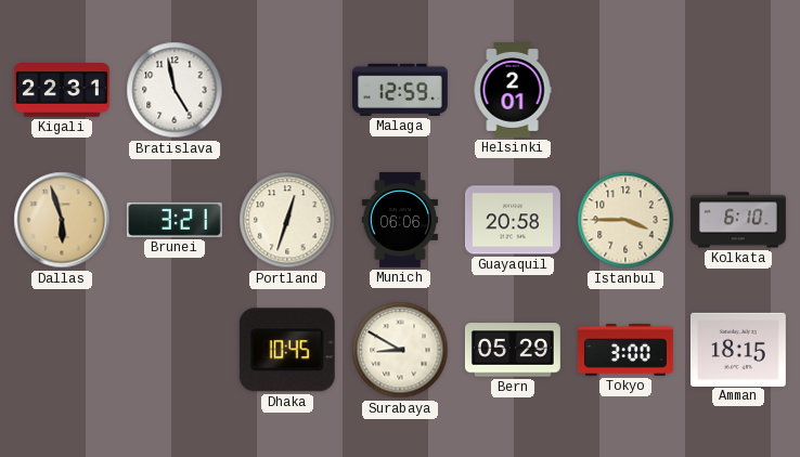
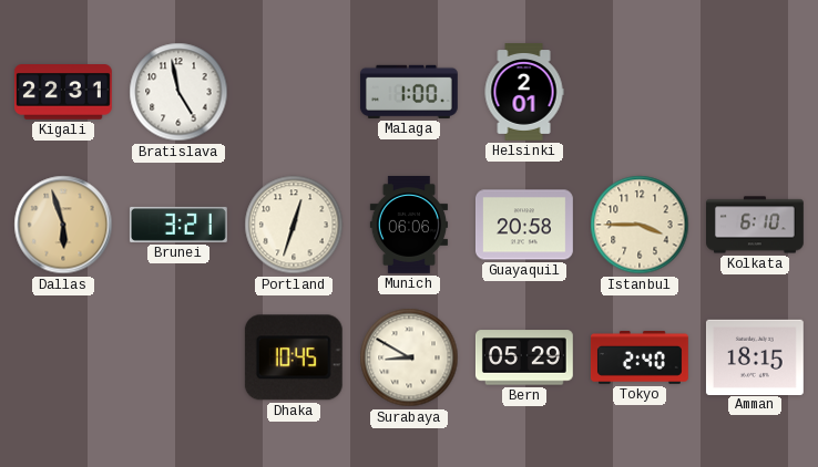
Malaga: 12:59 -> 1:00
Tokyo: 3:00 -> 2:40
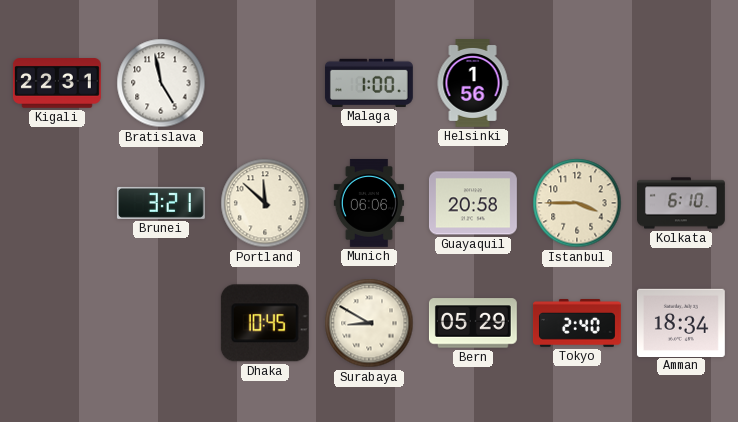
Helsinki: 2:01 -> 1:56
Dallas: 5:57 -> none
Portland: 12:33 -> 11:52
Amman: 18:15 -> 18:34
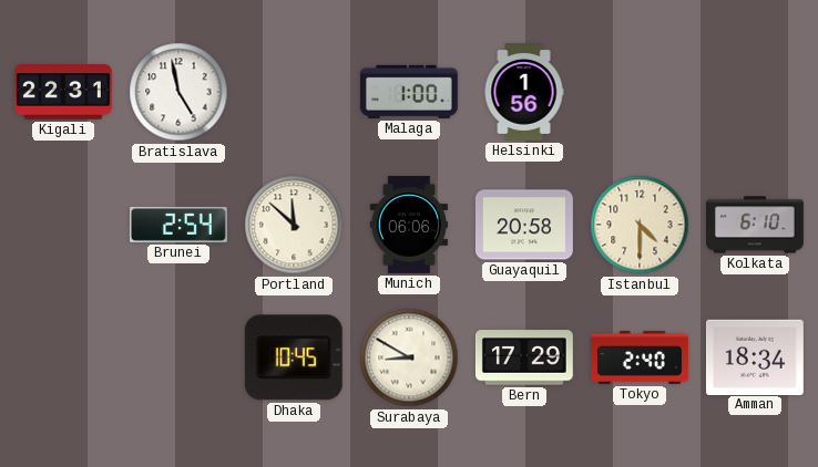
Brunei: 3:21 -> 2:54
Istanbul: 3:45 -> 4:30
Bern: 05:29 -> 17:29
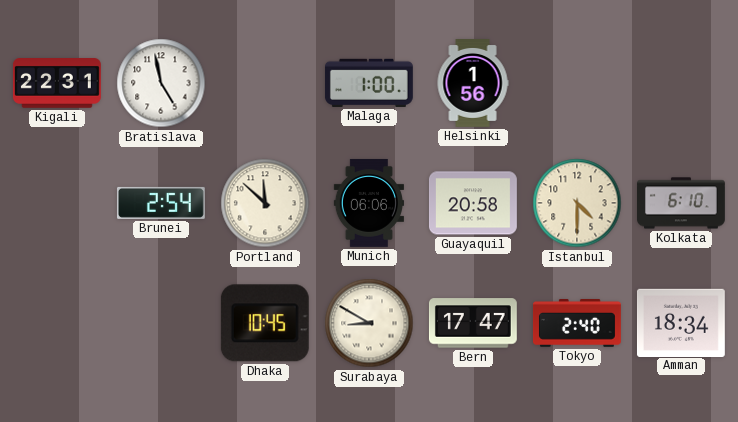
Bern: 17:29 -> 17:47
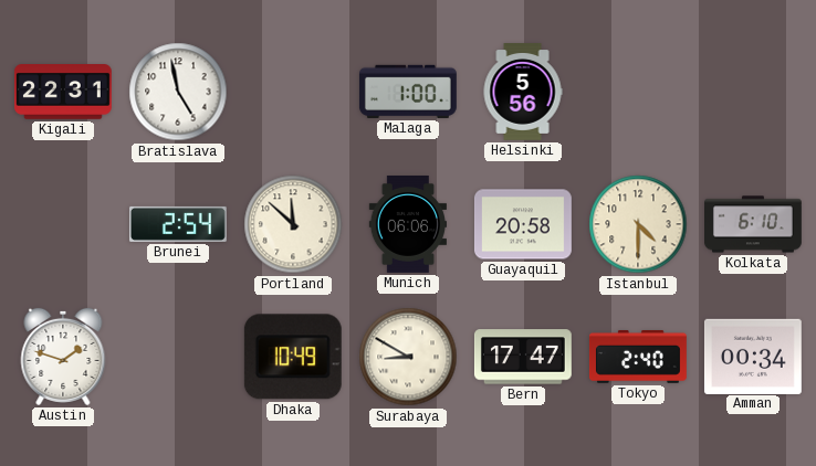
Helsinki: 1:56 -> 5:56
Austin: none -> 1:48
Dhaka: 10:45 -> 10:49
Amman: 18:34 -> 00:34
